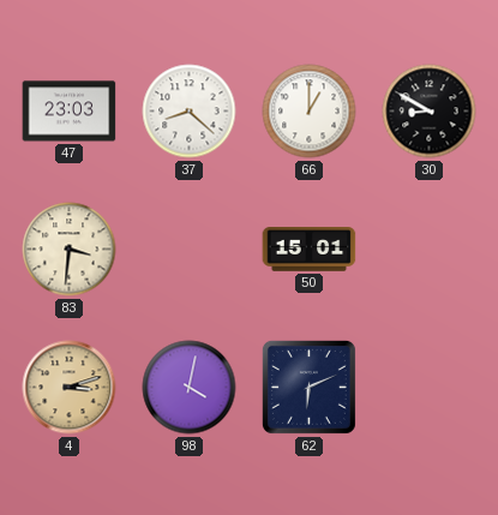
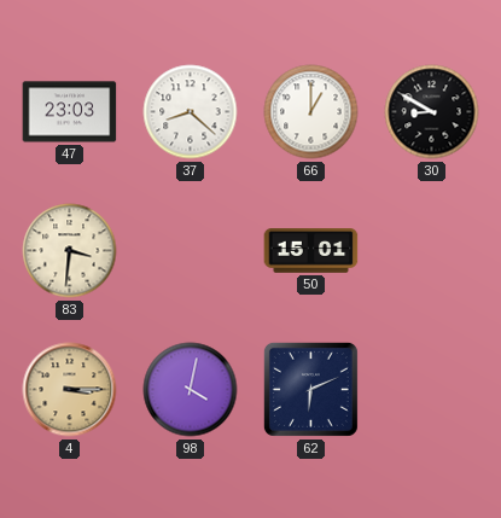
4: 3:12 -> 3:15
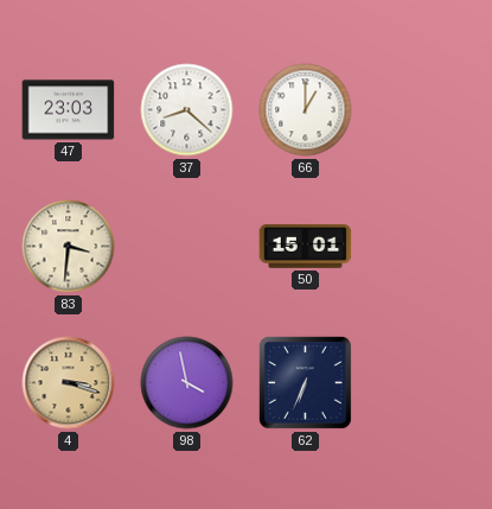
30: 8:50 -> none
4: 3:15 -> 3:18
98: 4:02 -> 3:58
62: 6:11 -> 6:34
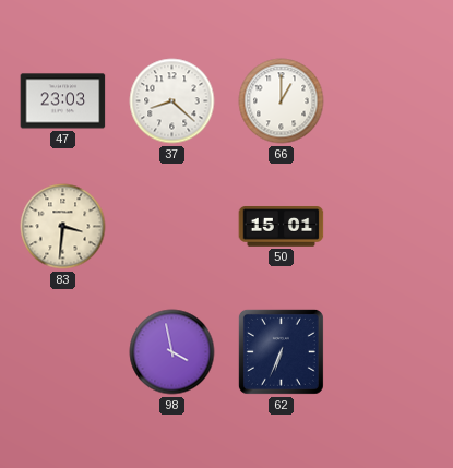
4: 3:18 -> none
